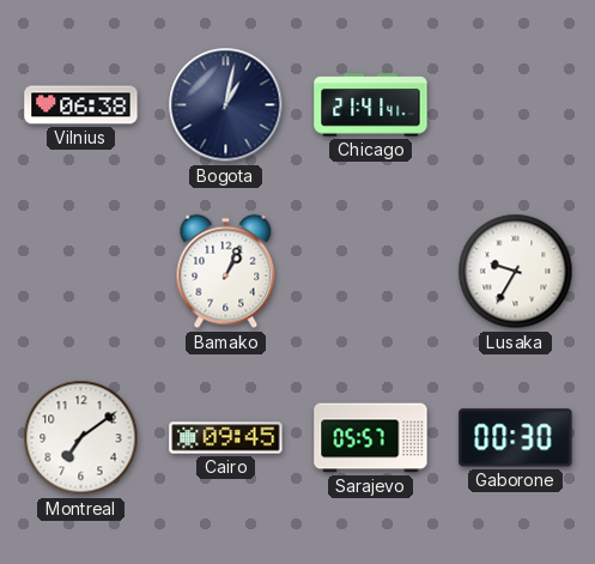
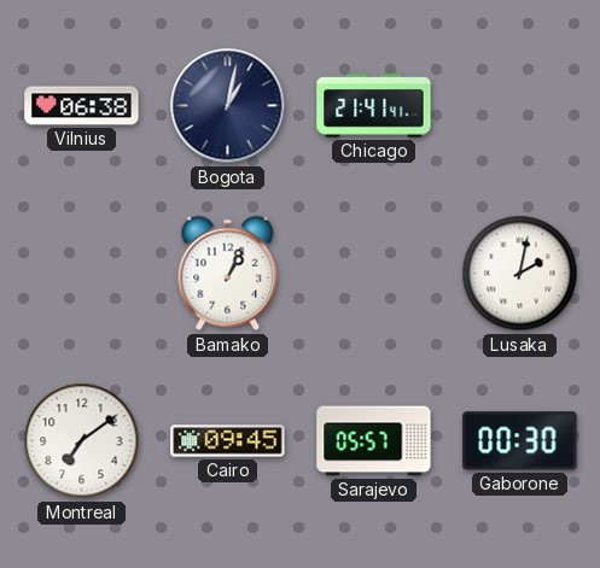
Lusaka: 9:35 -> 2:02
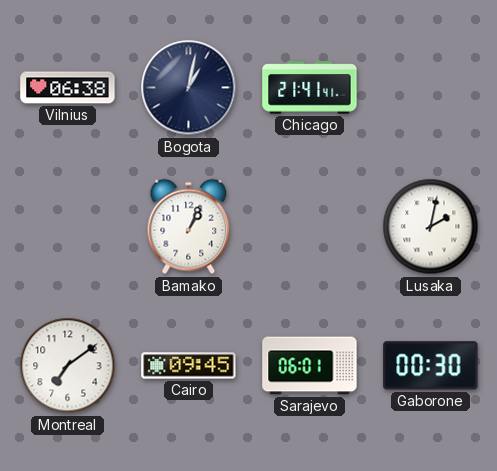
Sarajevo: 05:57 -> 06:01
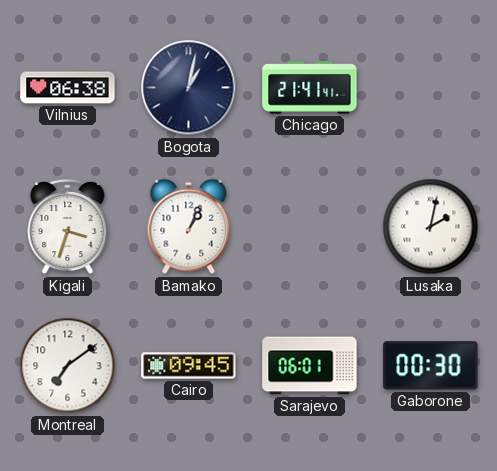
Kigali: none -> 3:33
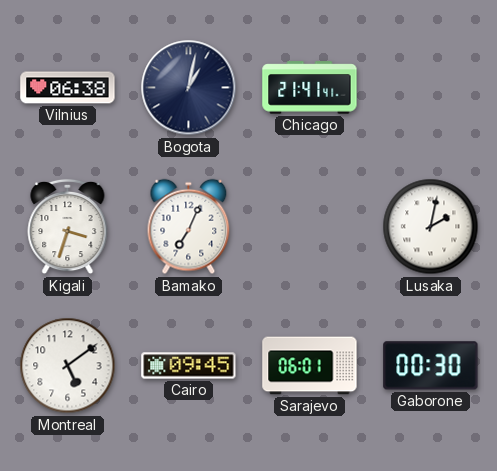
Bamako: 1:04 -> 7:04
Montreal: 7:09 -> 5:09
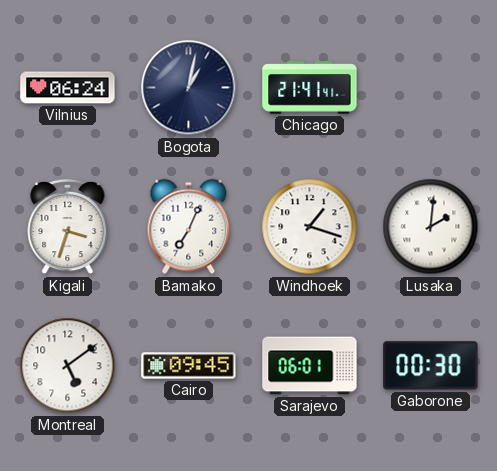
Vilnius: 06:38 -> 06:24
Windhoek: none -> 1:18
Lusaka: 2:02 -> 2:01
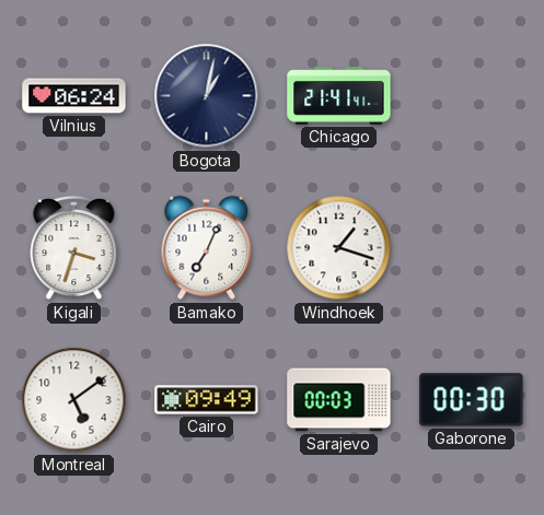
Lusaka: 2:01 -> none
Cairo: 09:45 -> 09:49
Sarajevo: 06:01 -> 00:03
